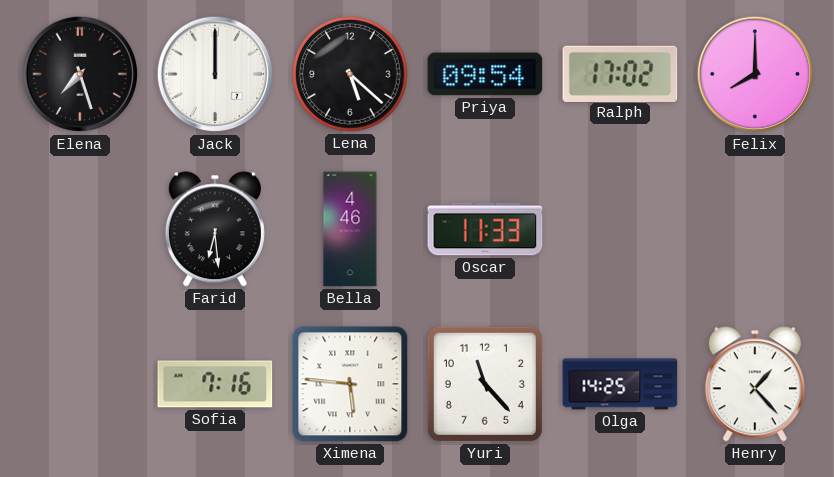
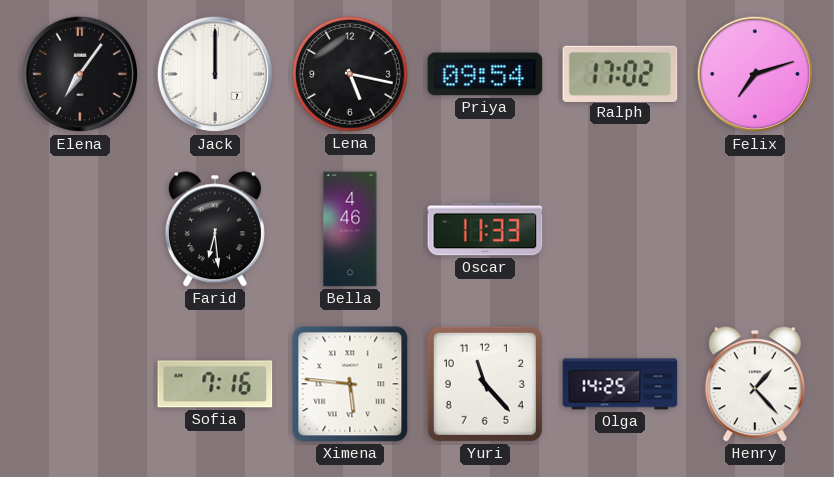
Elena: 7:27 -> 7:06
Lena: 5:22 -> 5:17
Felix: 8:00 -> 7:12
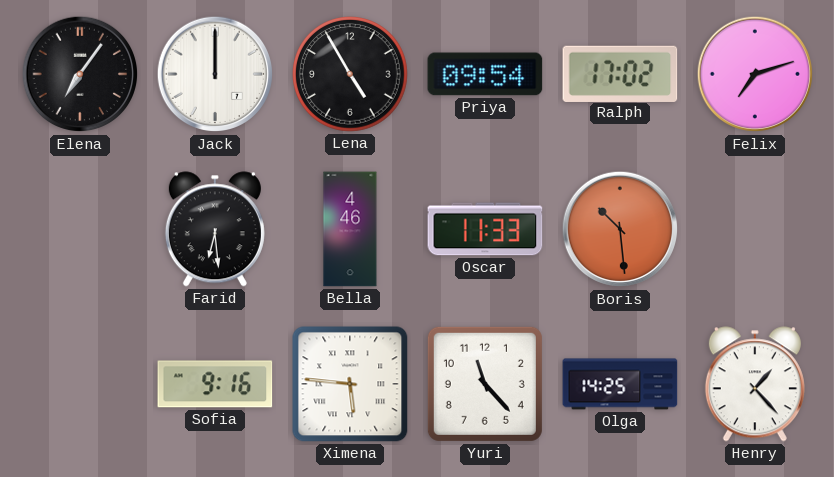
Lena: 5:17 -> 4:55
Boris: none -> 10:29
Sofia: 7:16 -> 9:16
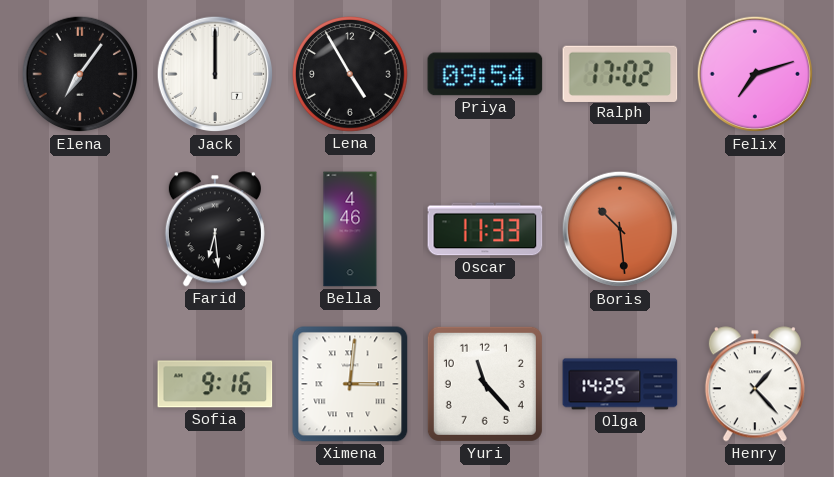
Ximena: 5:46 -> 3:01
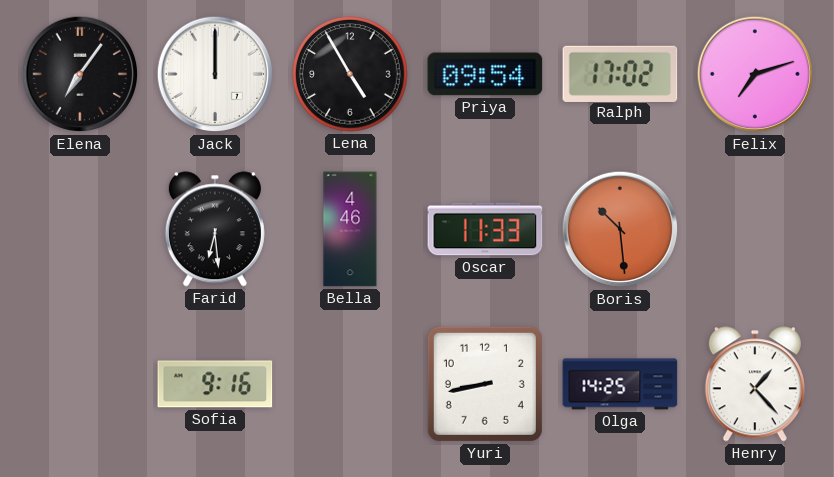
Ximena: 3:01 -> none
Yuri: 11:23 -> 8:43
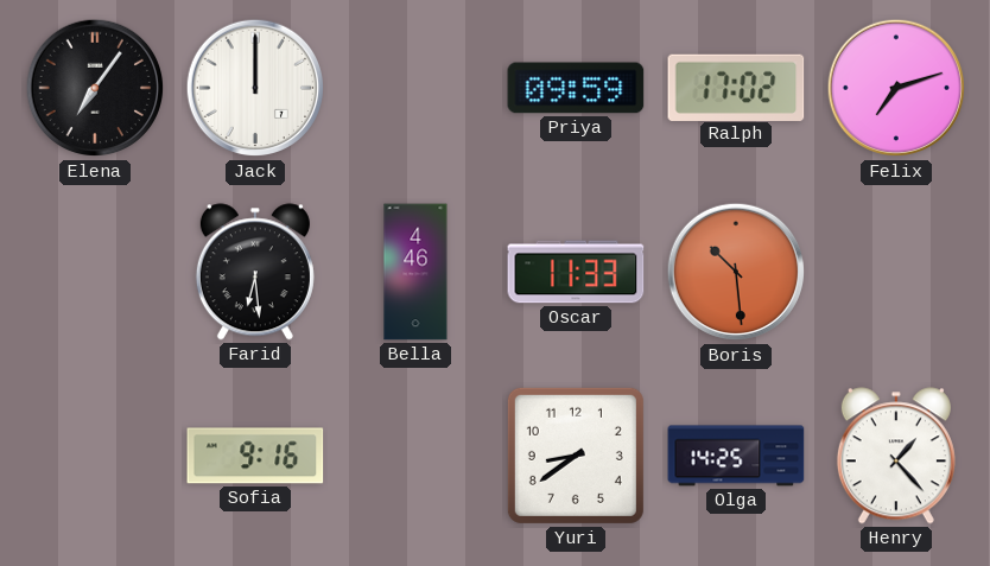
Lena: 4:55 -> none
Priya: 09:54 -> 09:59
Yuri: 8:43 -> 8:39
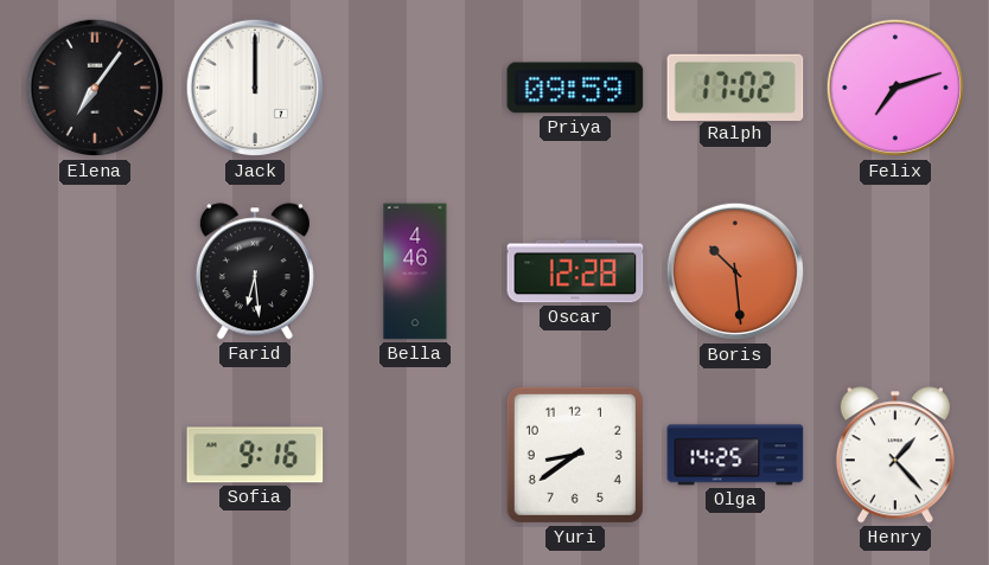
Oscar: 11:33 -> 12:28
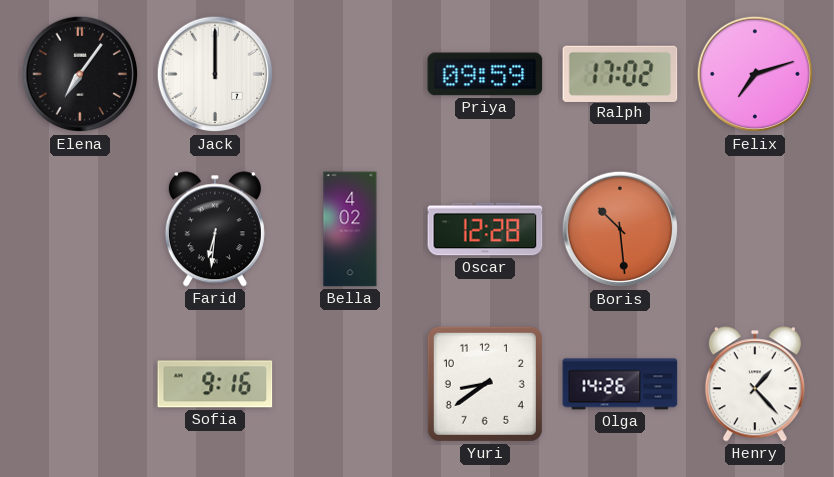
Farid: 6:29 -> 6:31
Bella: 4:46 -> 4:02
Olga: 14:25 -> 14:26
